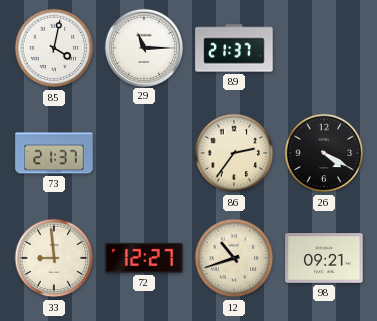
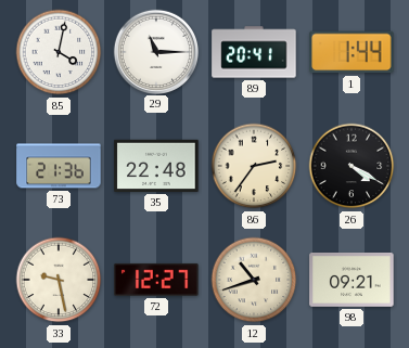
89: 21:37 -> 20:41
1: none -> 1:44
73: 21:37 -> 21:36
35: none -> 22:48
33: 8:59 -> 9:28
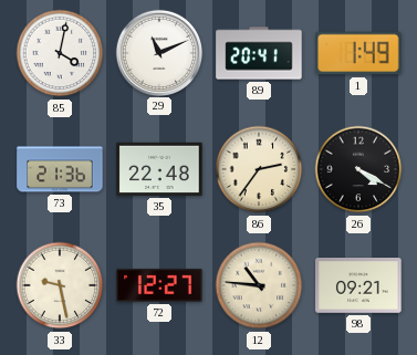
29: 11:15 -> 11:11
1: 1:44 -> 1:49
12: 10:42 -> 10:46
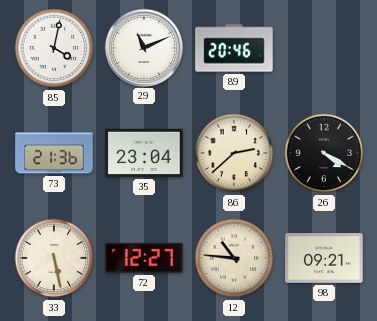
89: 20:41 -> 20:46
1: 1:49 -> none
35: 22:48 -> 23:04
86: 2:36 -> 2:38
33: 9:28 -> 5:28
